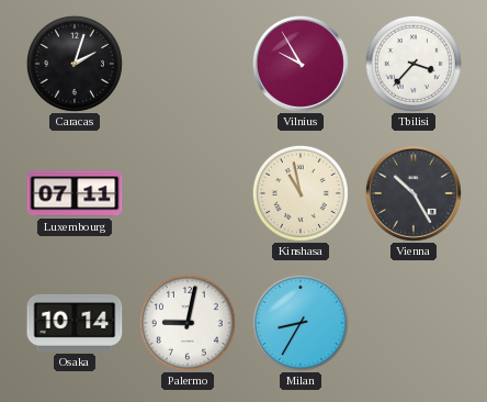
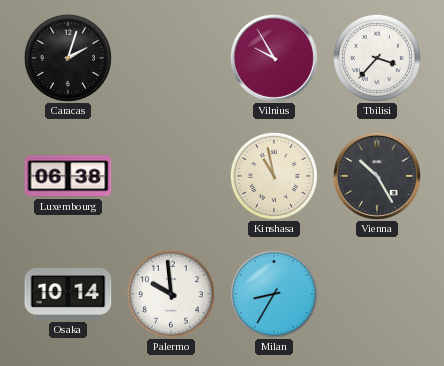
Luxembourg: 07:11 -> 06:38
Palermo: 9:02 -> 9:59
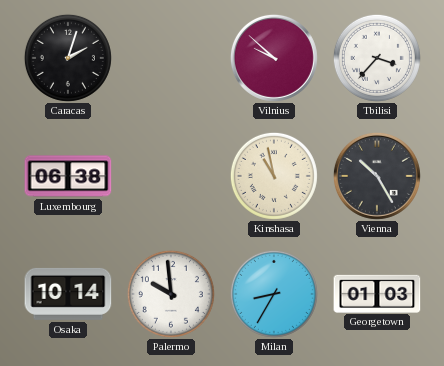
Vilnius: 9:55 -> 9:52
Georgetown: none -> 01:03
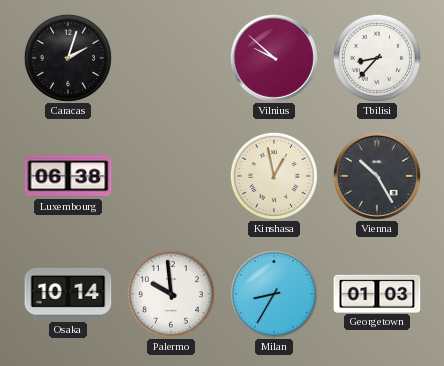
Tbilisi: 3:37 -> 8:37
Kinshasa: 10:58 -> 12:58
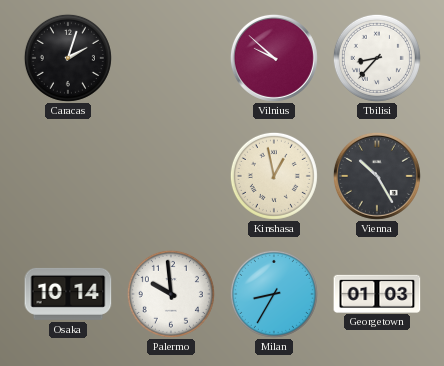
Luxembourg: 06:38 -> none
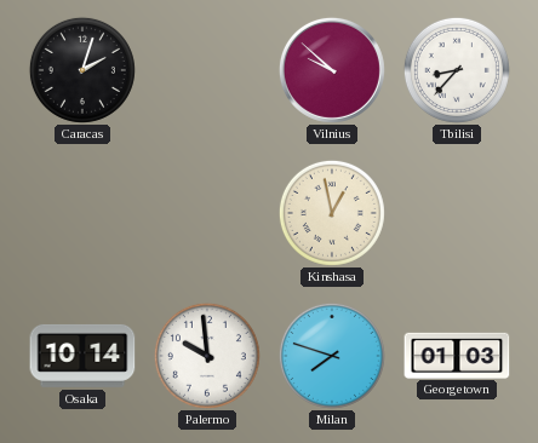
Vienna: 10:25 -> none
Milan: 8:35 -> 7:48
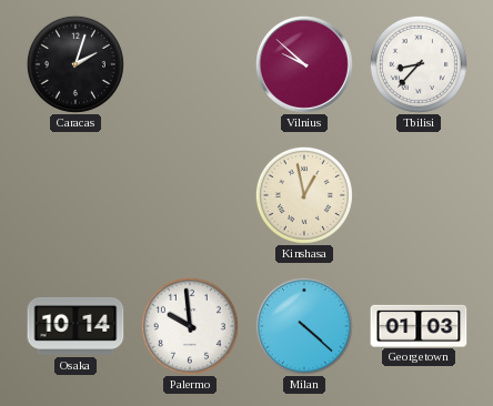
Milan: 7:48 -> 4:22
